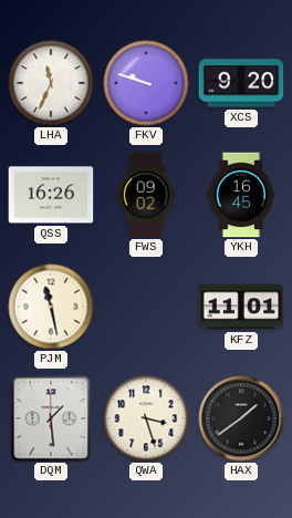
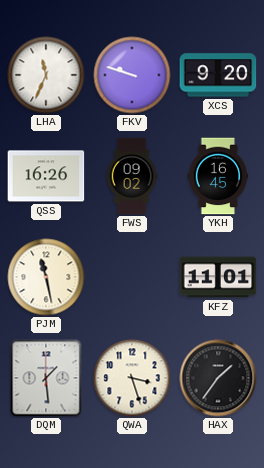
HAX: 1:39 -> 1:36
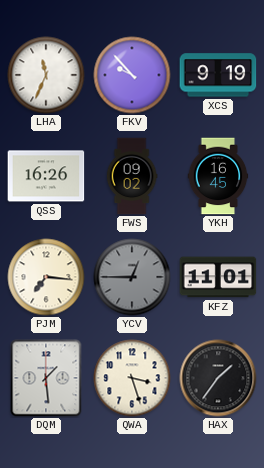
FKV: 9:48 -> 9:53
XCS: 9:20 -> 9:19
PJM: 11:28 -> 7:16
YCV: none -> 12:45
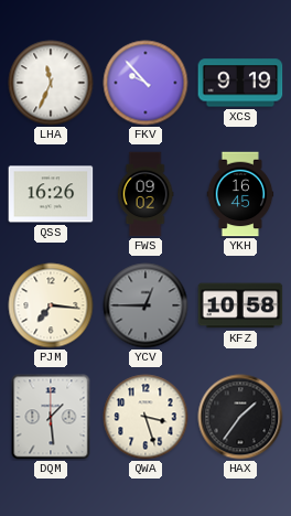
KFZ: 11:01 -> 10:58
